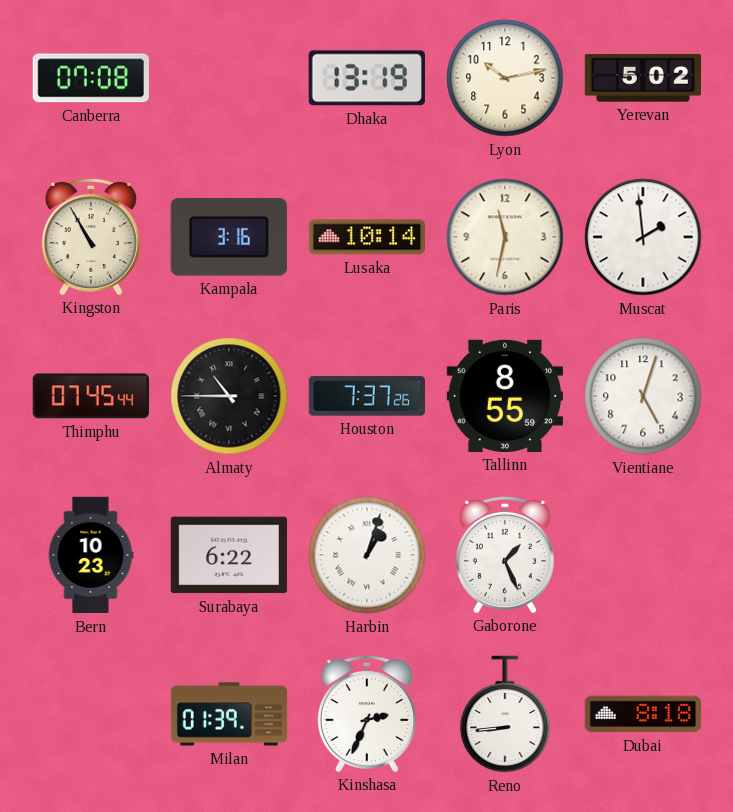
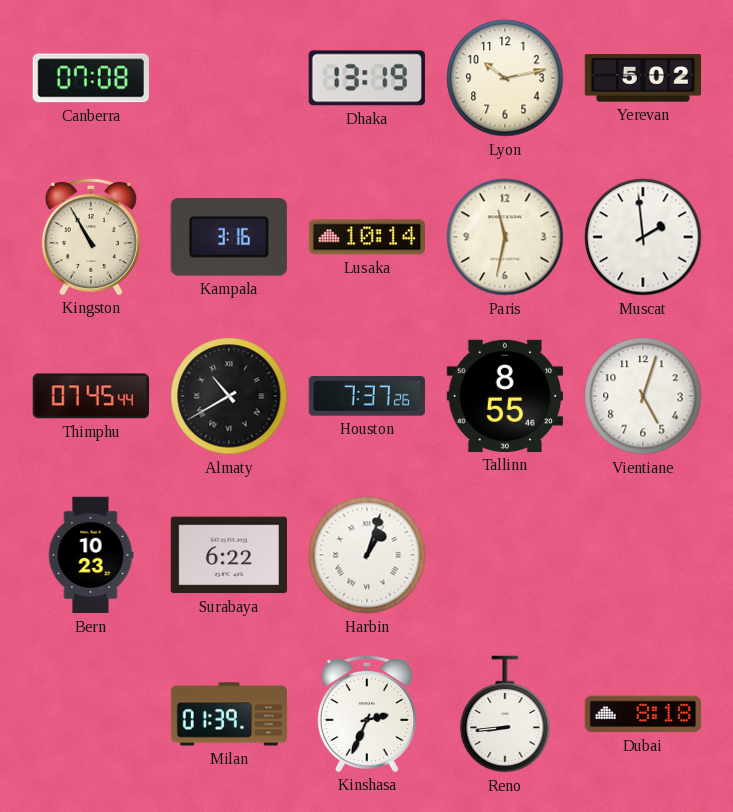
Almaty: 10:45 -> 10:40
Tallinn: 8:55:59 -> 8:55
Gaborone: 1:26 -> none
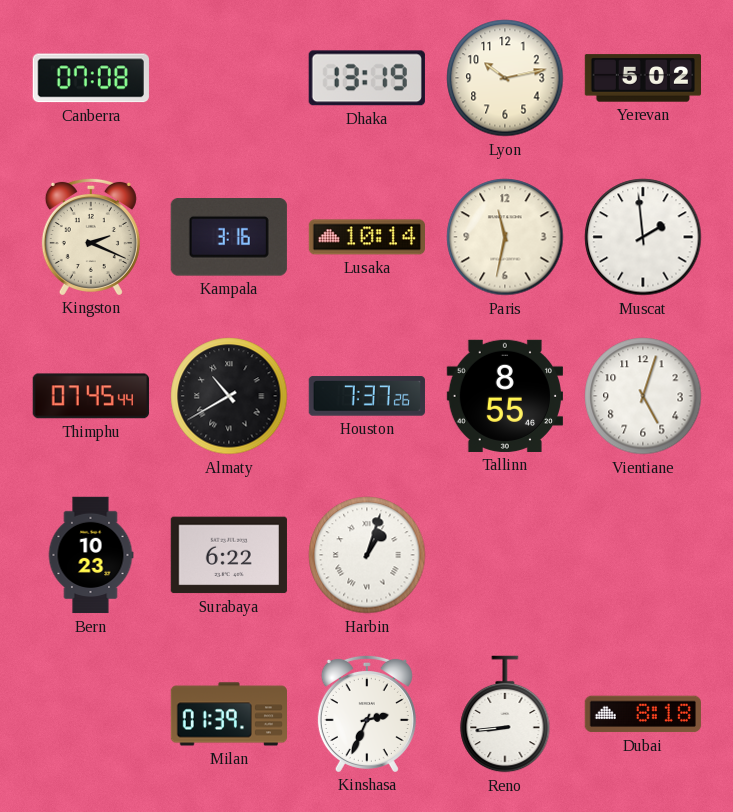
Kingston: 10:55 -> 2:19
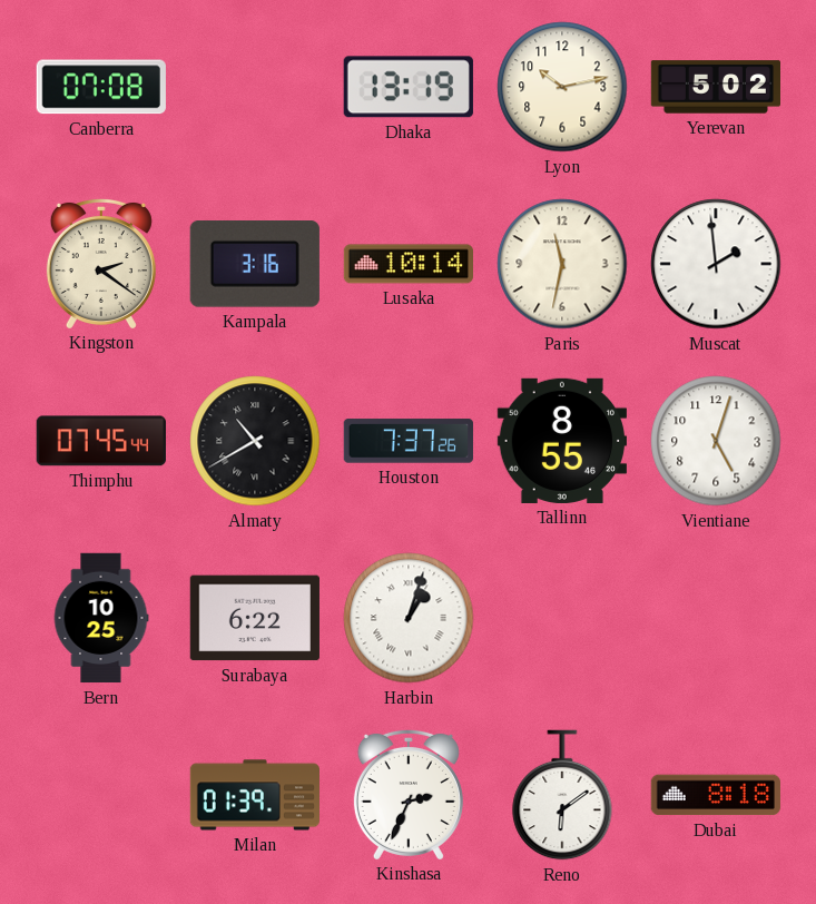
Kingston: 2:19 -> 2:21
Bern: 10:23 -> 10:25
Reno: 8:44 -> 6:09
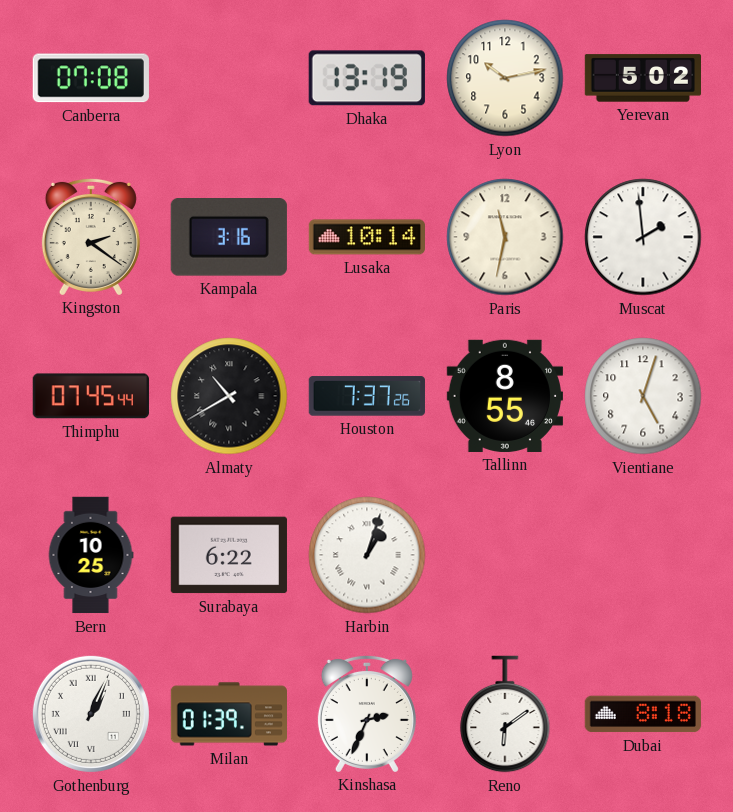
Gothenburg: none -> 1:04
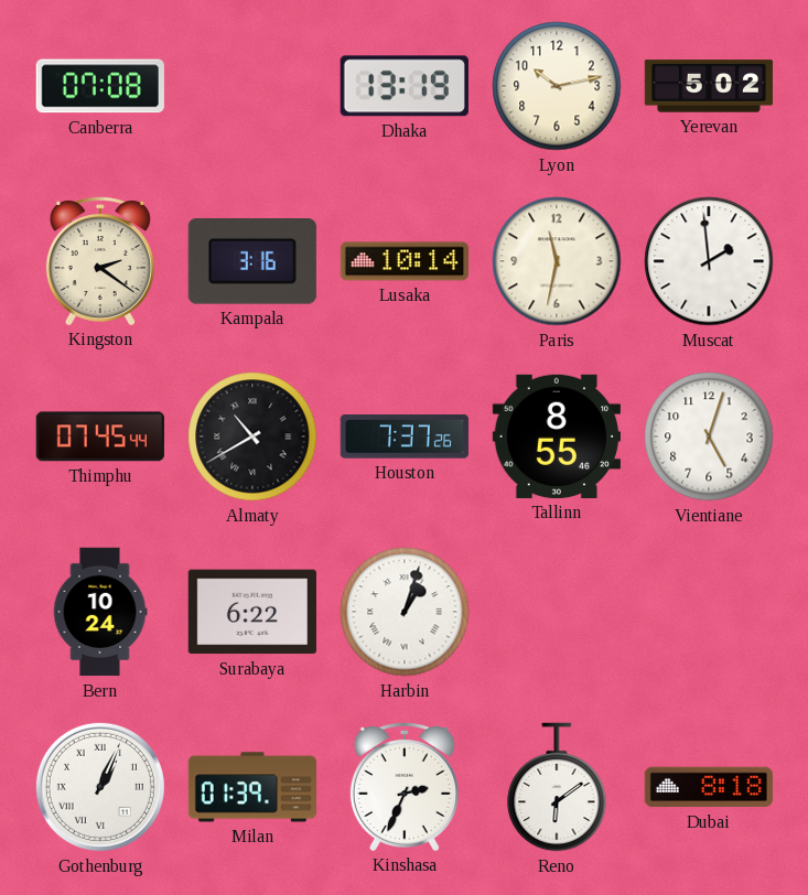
Bern: 10:25 -> 10:24
